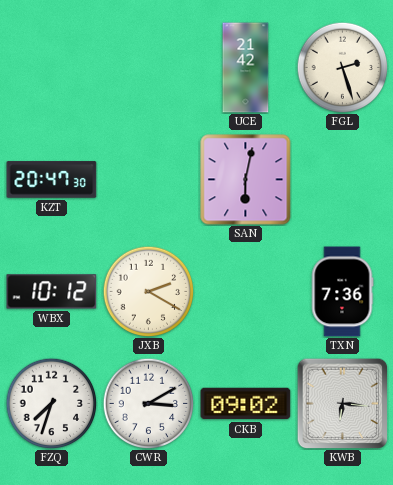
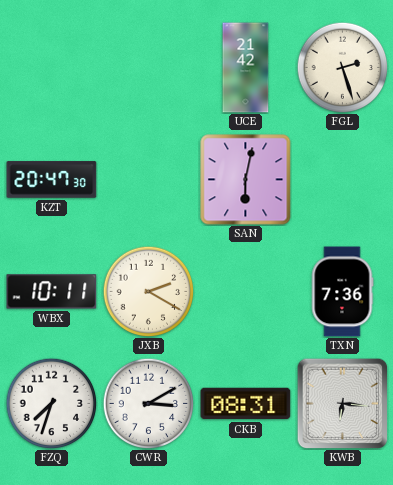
WBX: 10:12 -> 10:11
CKB: 09:02 -> 08:31
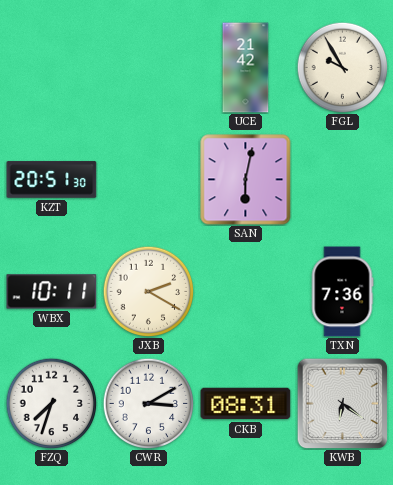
FGL: 2:27 -> 9:55
KZT: 20:47 -> 20:51
KWB: 6:16 -> 6:21
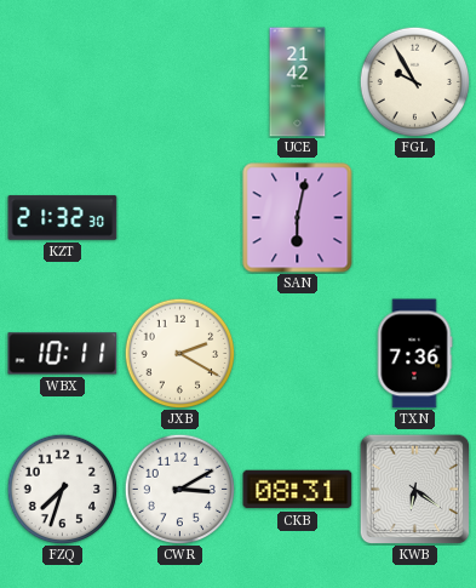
KZT: 20:51 -> 21:32
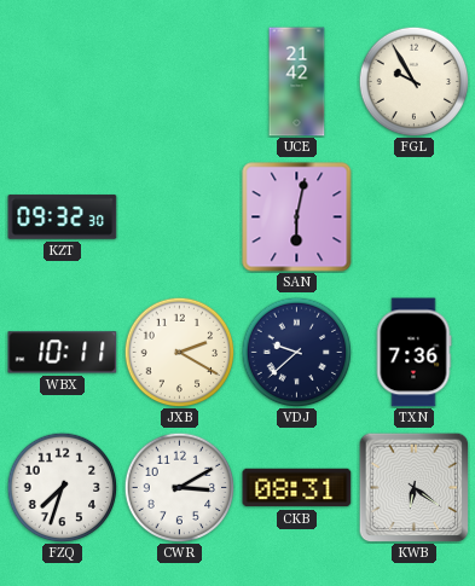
KZT: 21:32 -> 09:32
VDJ: none -> 9:38
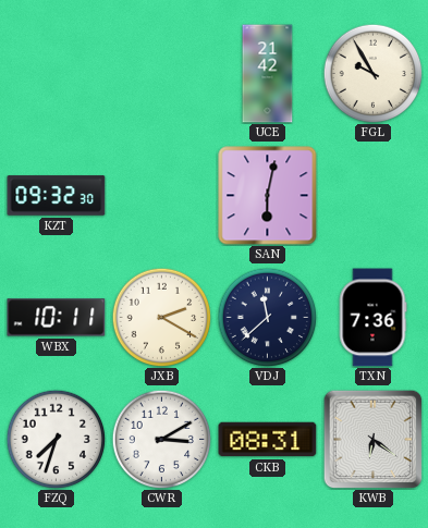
VDJ: 9:38 -> 11:38
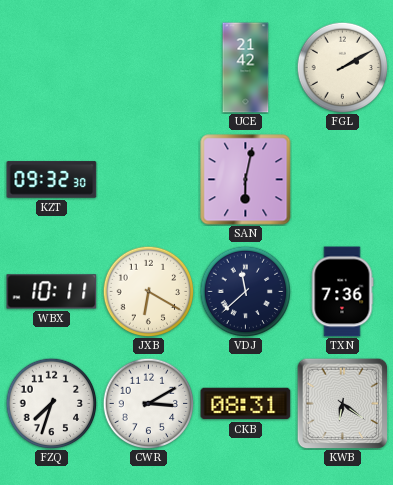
FGL: 9:55 -> 2:10
JXB: 2:20 -> 6:20
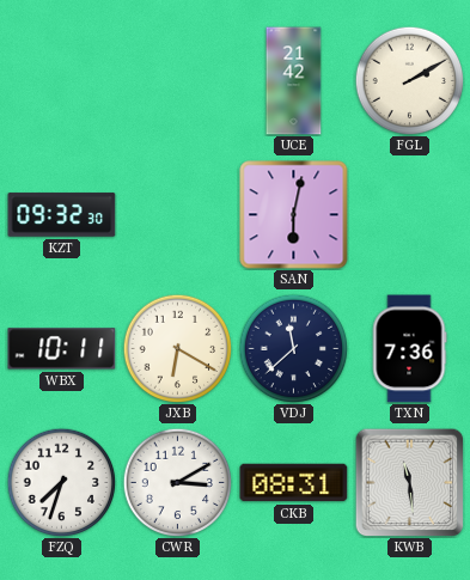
KWB: 6:21 -> 11:29
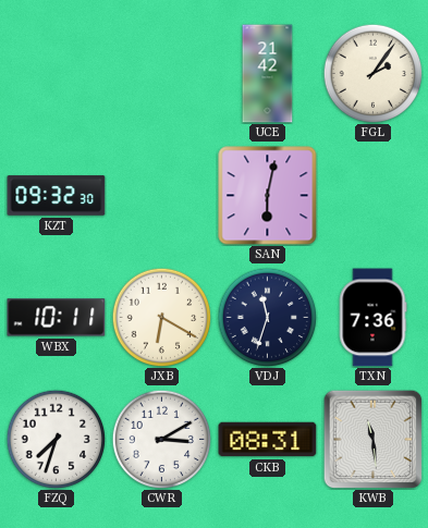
FGL: 2:10 -> 2:06
VDJ: 11:38 -> 11:33
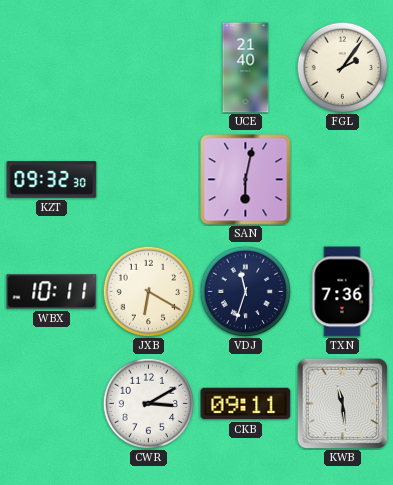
UCE: 21:42 -> 21:40
FZQ: 7:33 -> none
CKB: 08:31 -> 09:11
